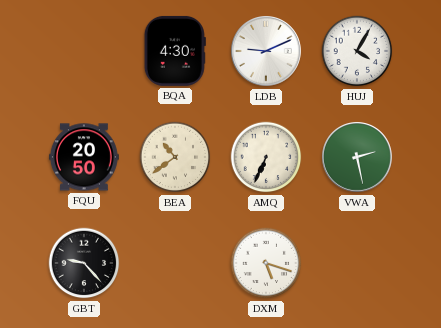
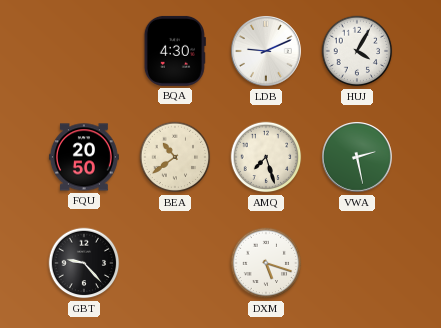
AMQ: 6:34 -> 7:27
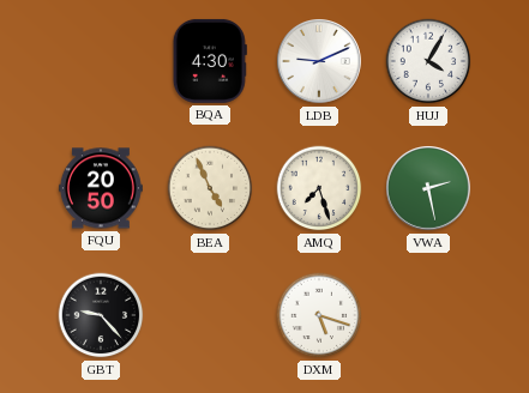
BEA: 10:39 -> 4:56
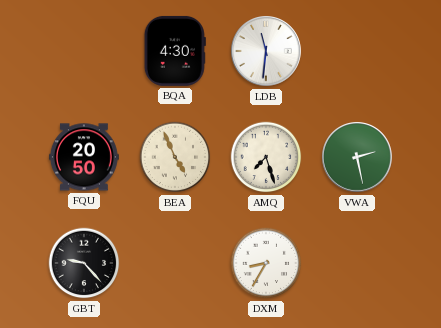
LDB: 9:11 -> 11:31
HUJ: 4:05 -> none
DXM: 5:18 -> 8:35
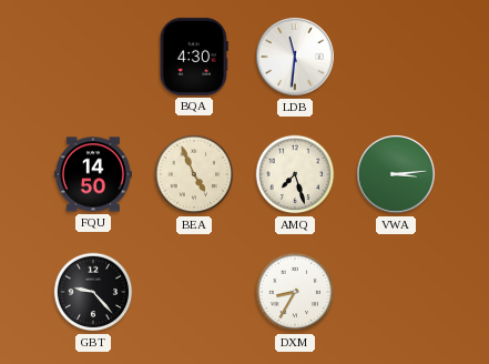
FQU: 20:50 -> 14:50
VWA: 2:28 -> 3:14
